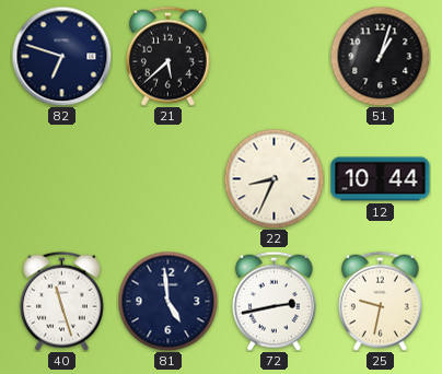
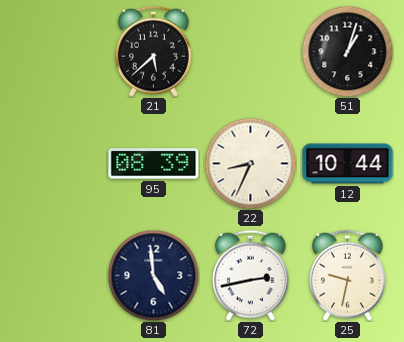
82: 6:48 -> none
95: none -> 08:39
40: 11:27 -> none
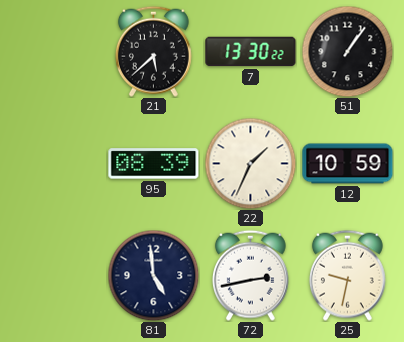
7: none -> 13:30
51: 1:03 -> 1:06
22: 8:34 -> 1:34
12: 10:44 -> 10:59
